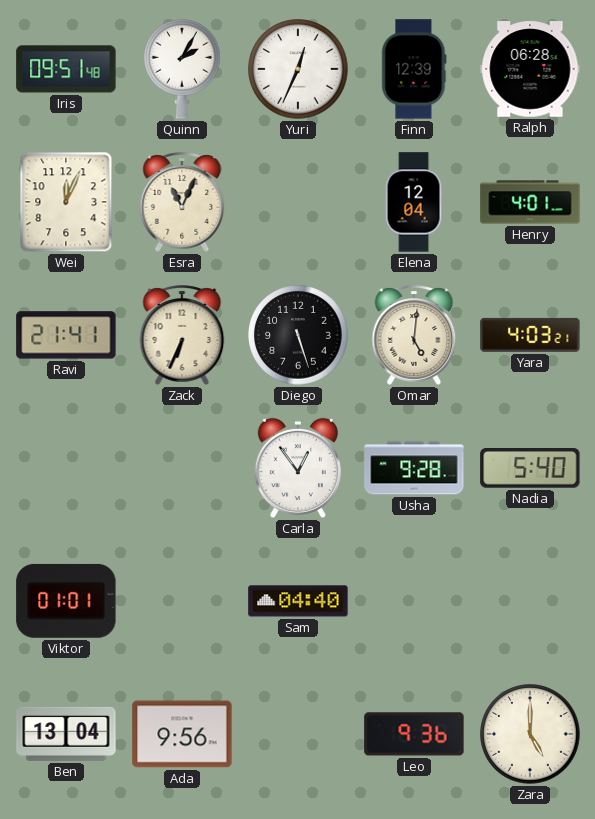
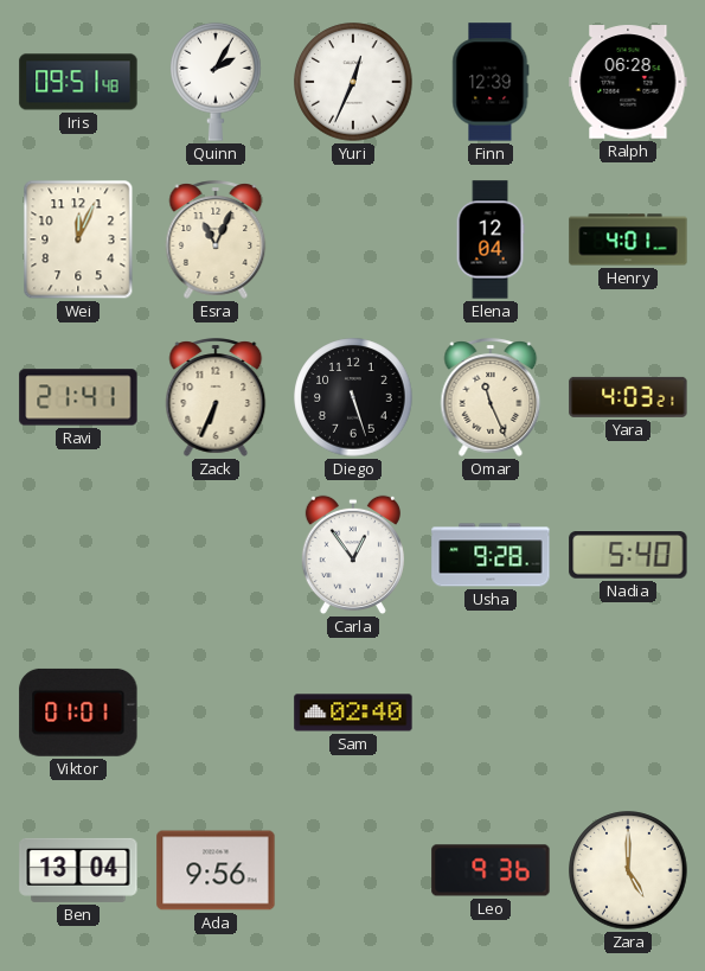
Omar: 5:01 -> 11:26
Sam: 04:40 -> 02:40
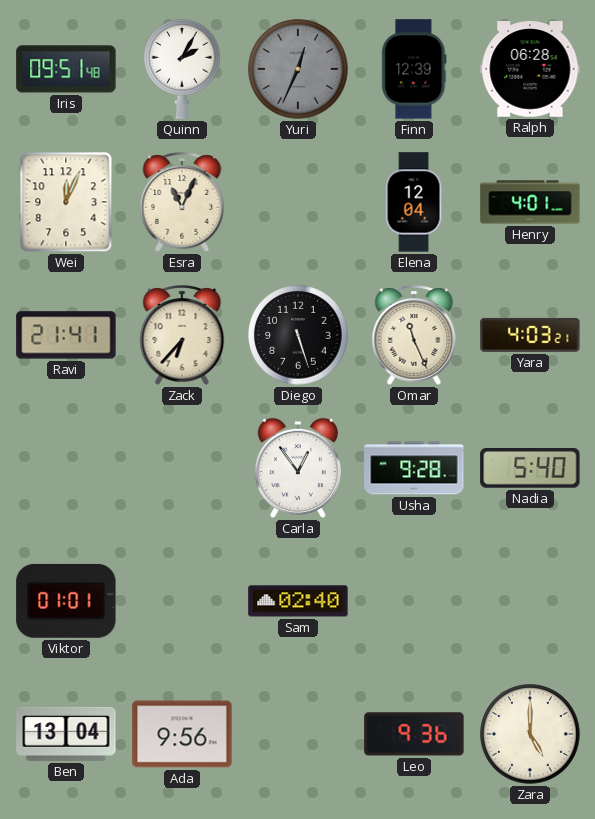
Yuri dial: white -> grey
Zack: 6:34 -> 6:37
